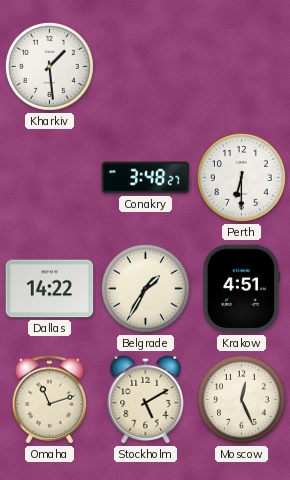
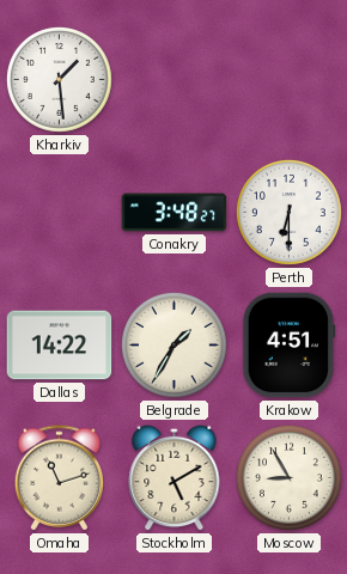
Moscow: 12:26 -> 8:55
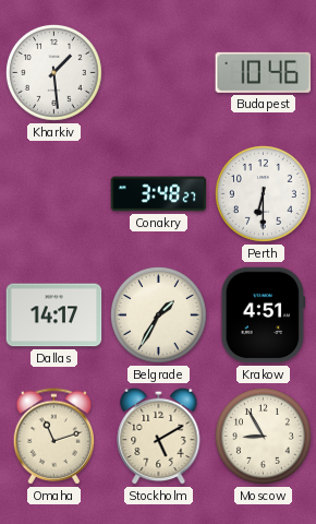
Budapest: none -> 10:46
Dallas: 14:22 -> 14:17
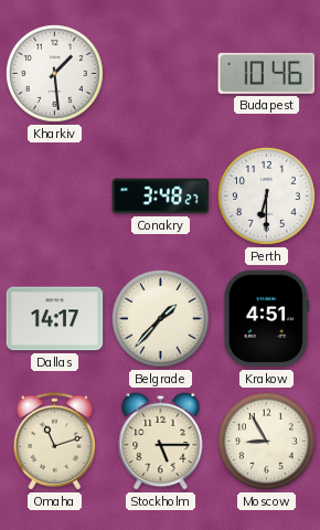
Belgrade: 1:35 -> 1:37
Stockholm: 5:10 -> 5:15
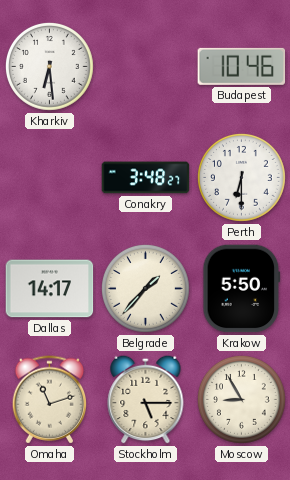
Kharkiv: 1:29 -> 6:29
Krakow: 4:51 -> 5:50
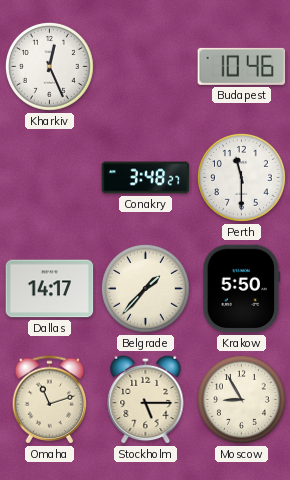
Kharkiv: 6:29 -> 12:26
Perth: 6:30 -> 11:30
